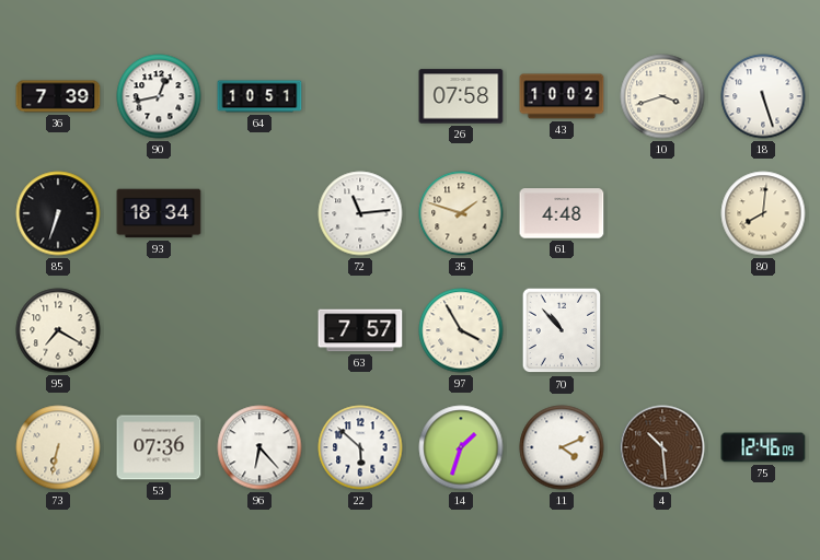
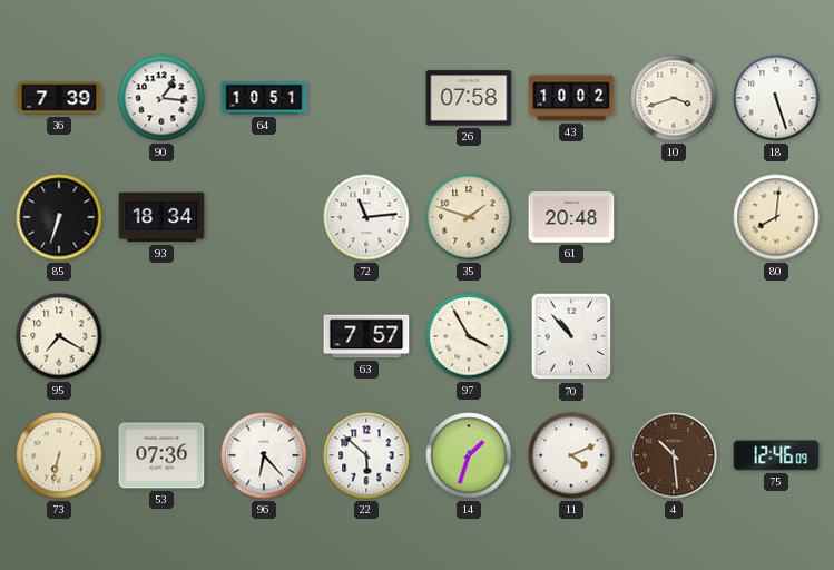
90: 12:43 -> 1:16
61: 4:48 -> 20:48
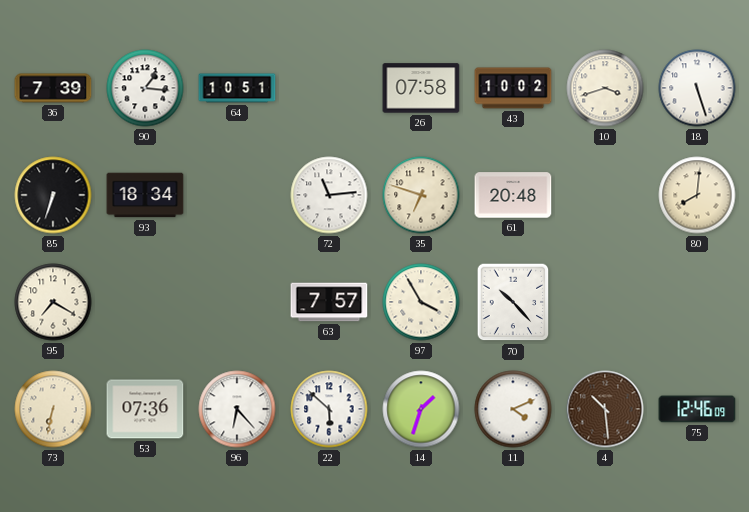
35: 1:48 -> 6:48
70: 10:53 -> 10:23
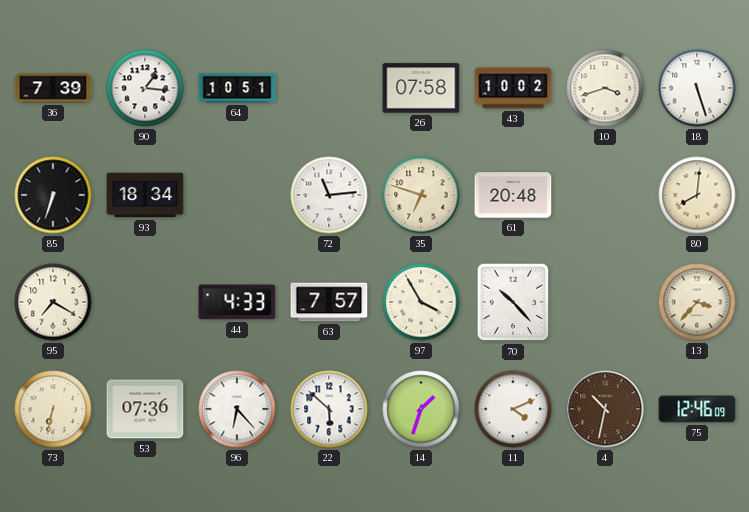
44: none -> 4:33
13: none -> 3:37
4: 10:29 -> 10:32
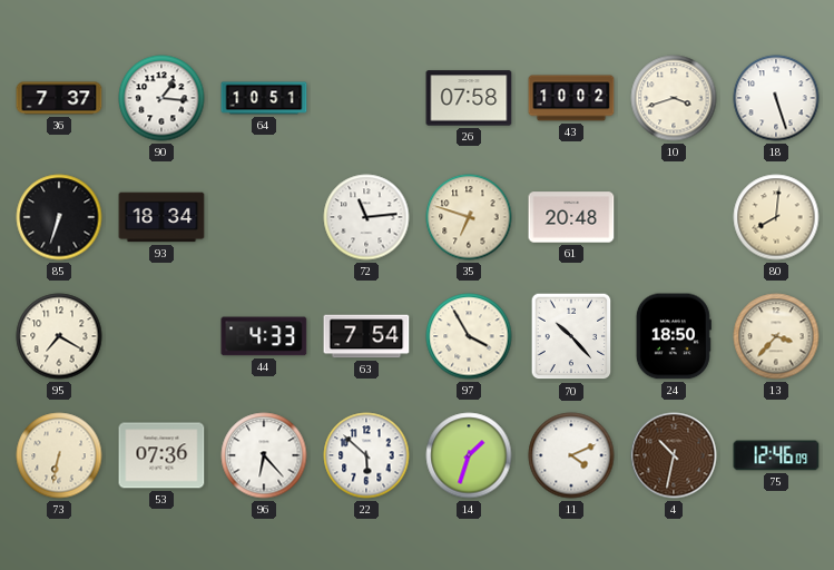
36: 7:39 -> 7:37
63: 7:57 -> 7:54
24: none -> 18:50
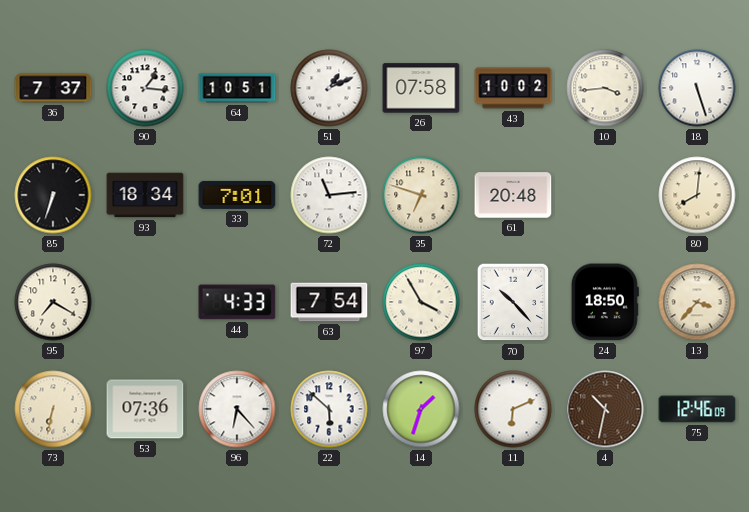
51: none -> 1:11
10: 3:42 -> 3:44
33: none -> 7:01
11: 4:11 -> 6:11
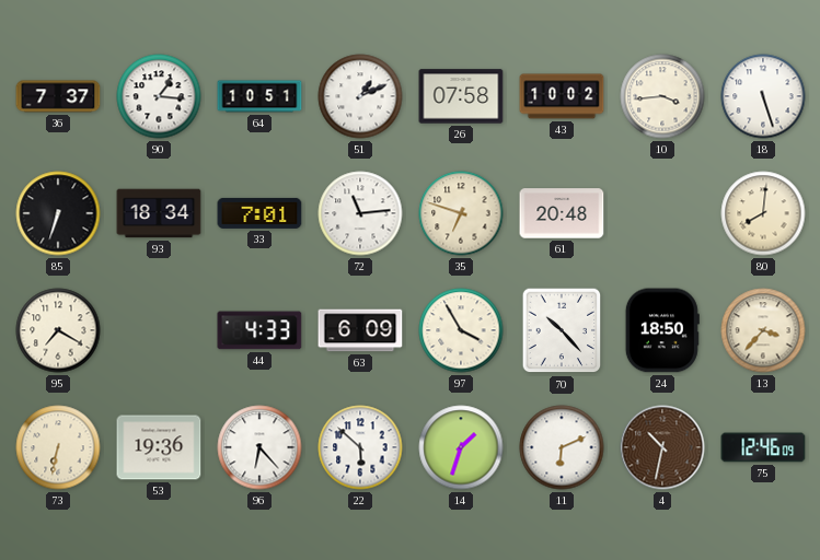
63: 7:54 -> 6:09
53: 07:36 -> 19:36
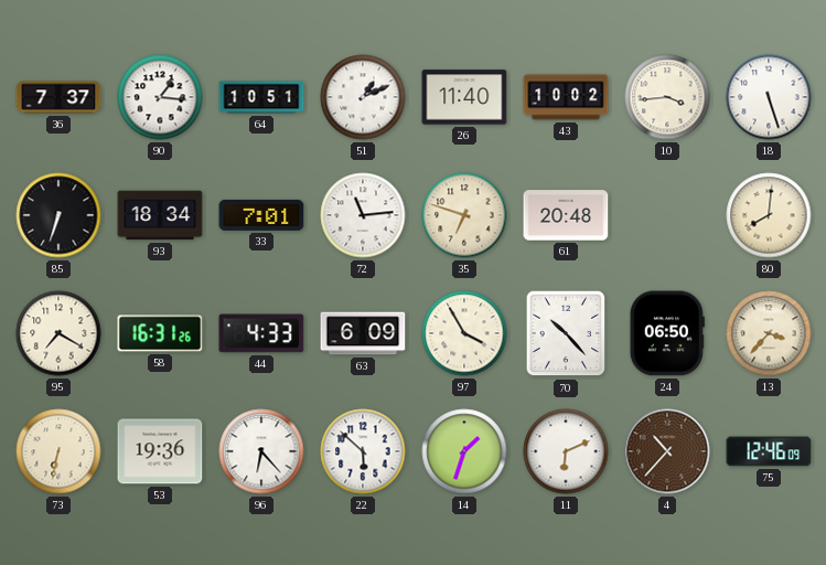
26: 07:58 -> 11:40
58: none -> 16:31
24: 18:50 -> 06:50
4: 10:32 -> 10:37
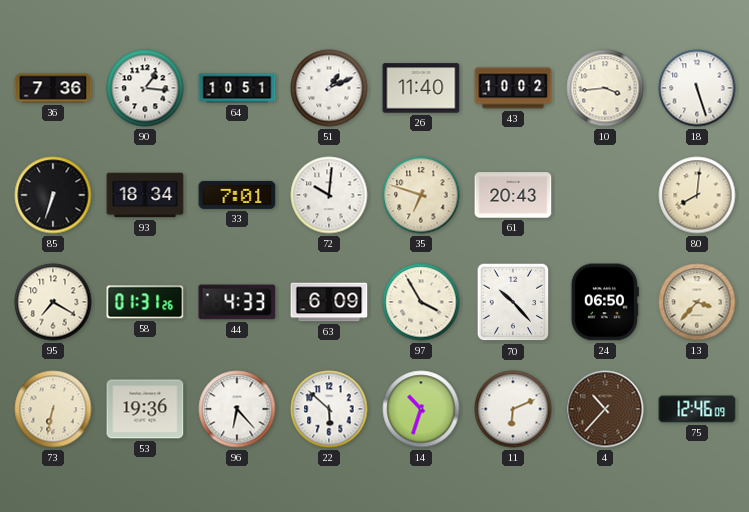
36: 7:37 -> 7:36
72: 11:14 -> 10:01
61: 20:48 -> 20:43
58: 16:31 -> 01:31
14: 1:33 -> 10:33
